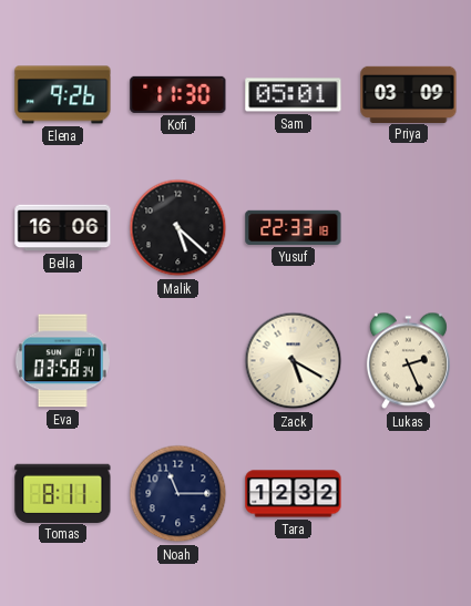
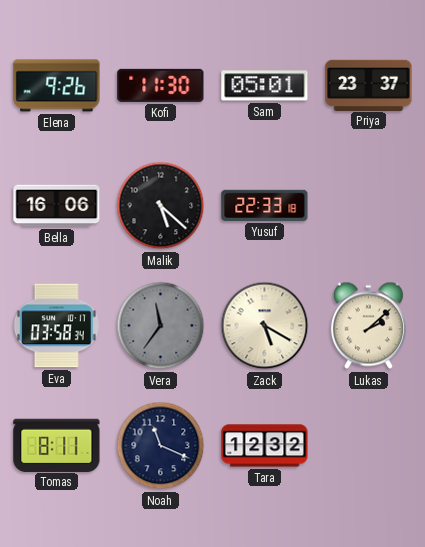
Priya: 03:09 -> 23:37
Vera: none -> 11:36
Lukas: 2:26 -> 2:08
Noah: 11:15 -> 11:19
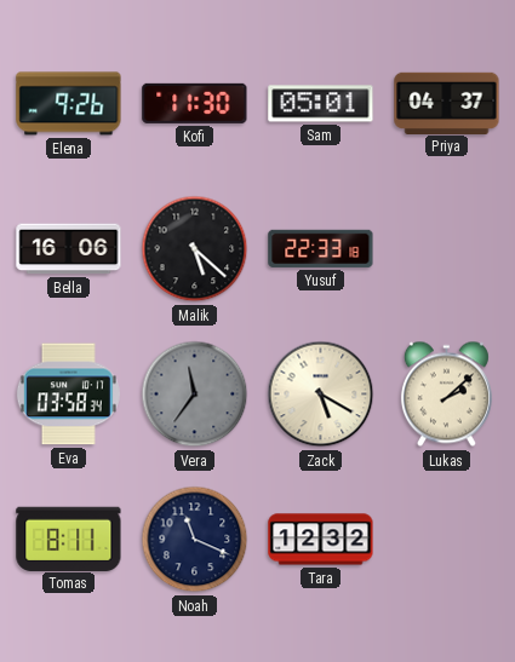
Priya: 23:37 -> 04:37
